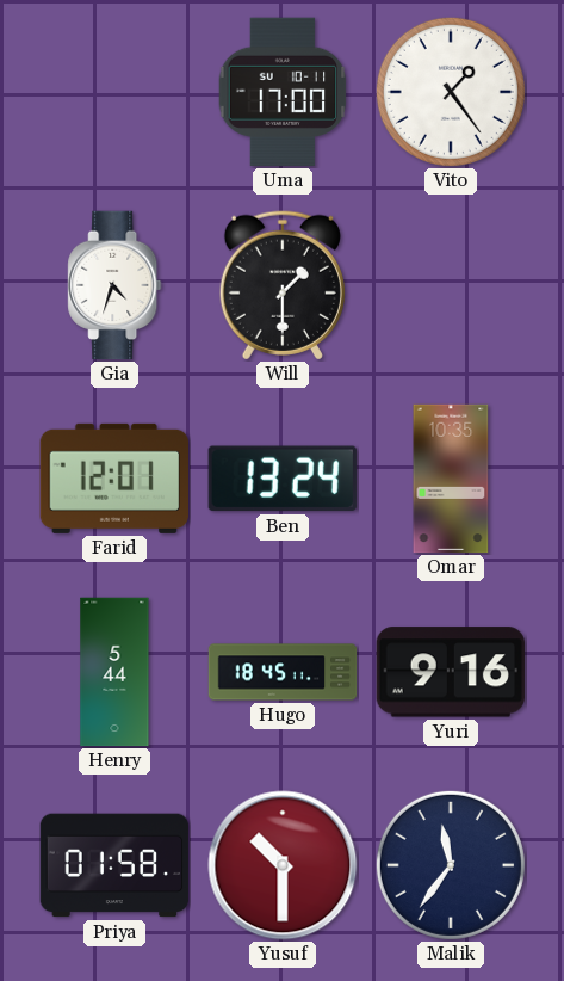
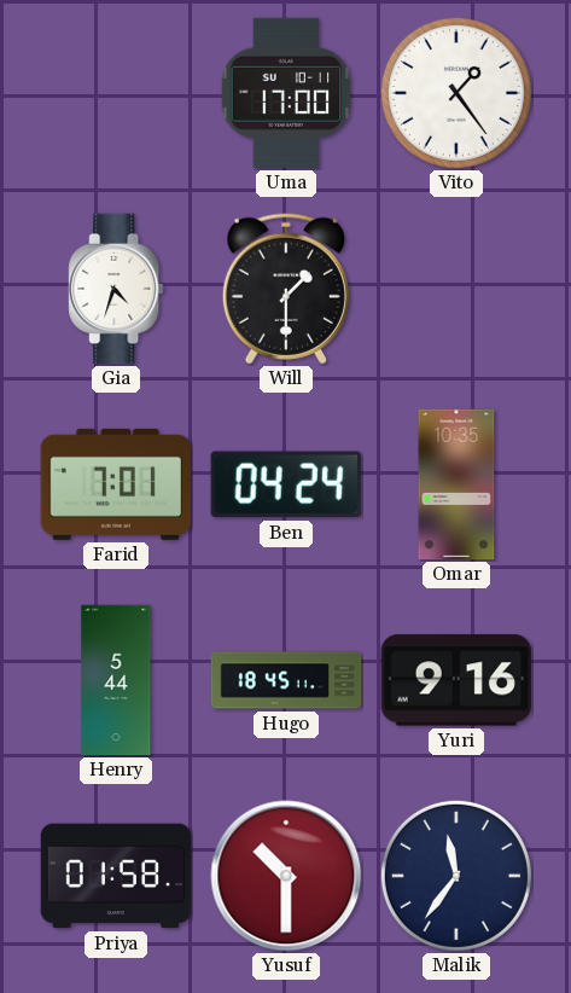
Farid: 12:01 -> 7:01
Ben: 13:24 -> 04:24
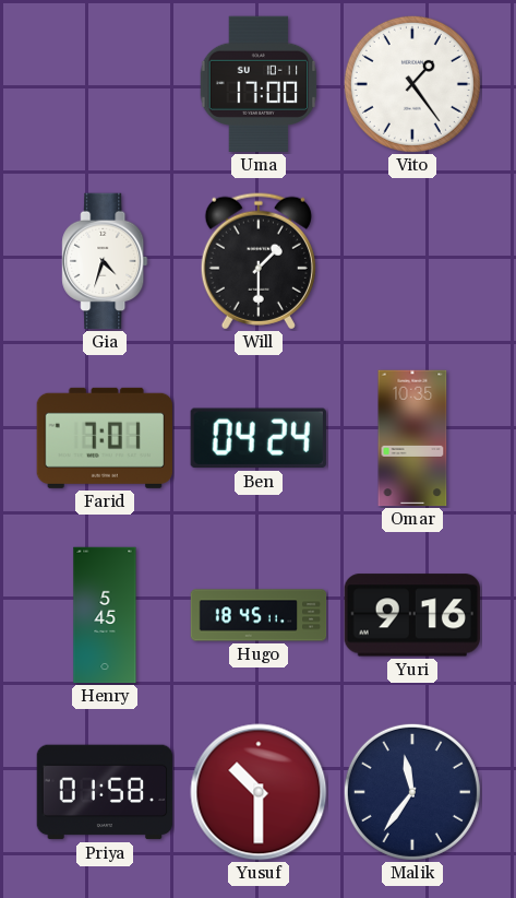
Henry: 5:44 -> 5:45
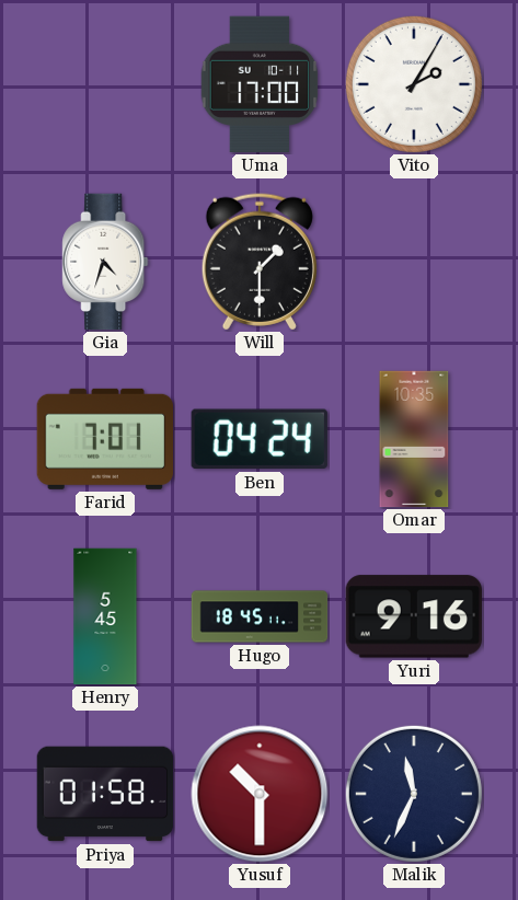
Vito: 1:24 -> 2:05
Malik: 11:36 -> 11:34
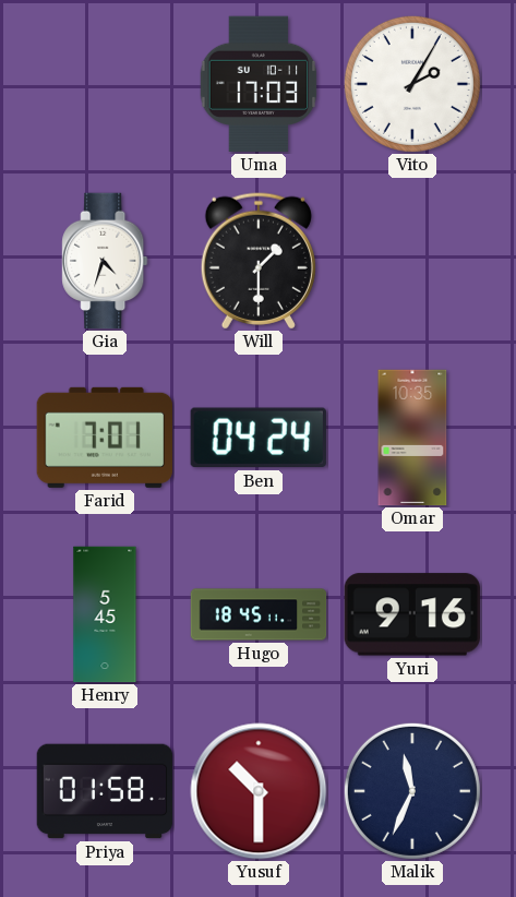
Uma: 17:00 -> 17:03
